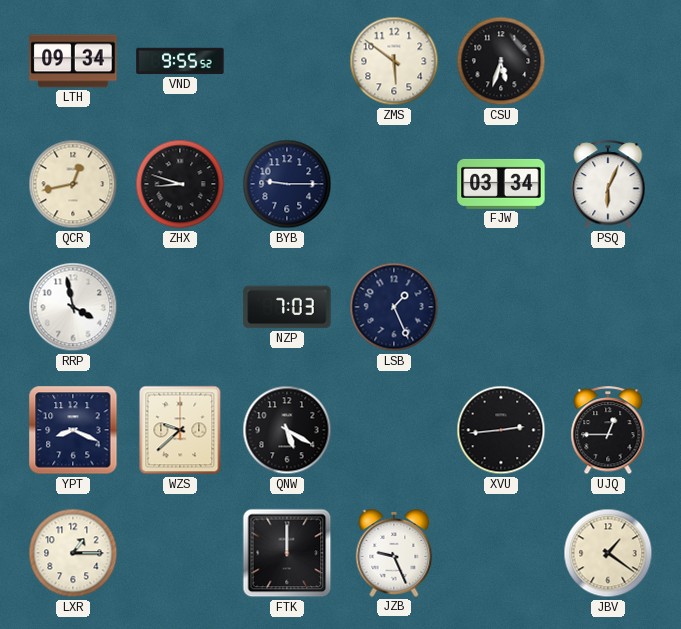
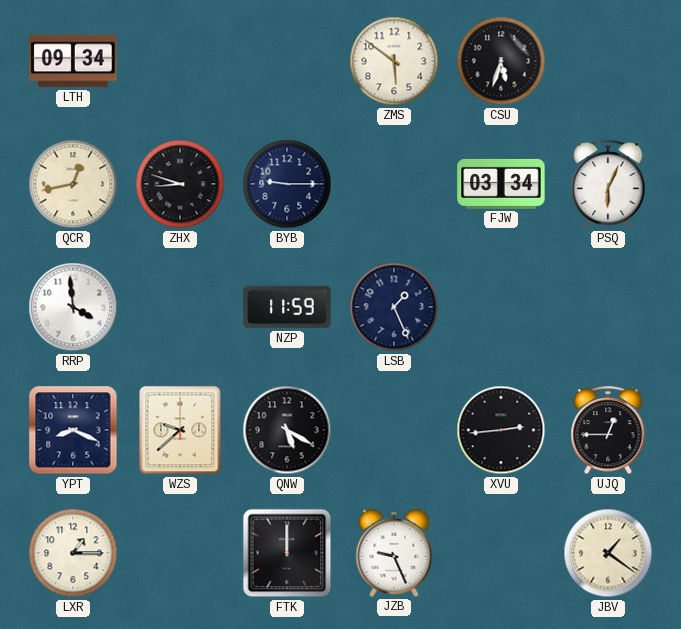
VND: 9:55 -> none
RRP: 3:58 -> 3:59
NZP: 7:03 -> 11:59
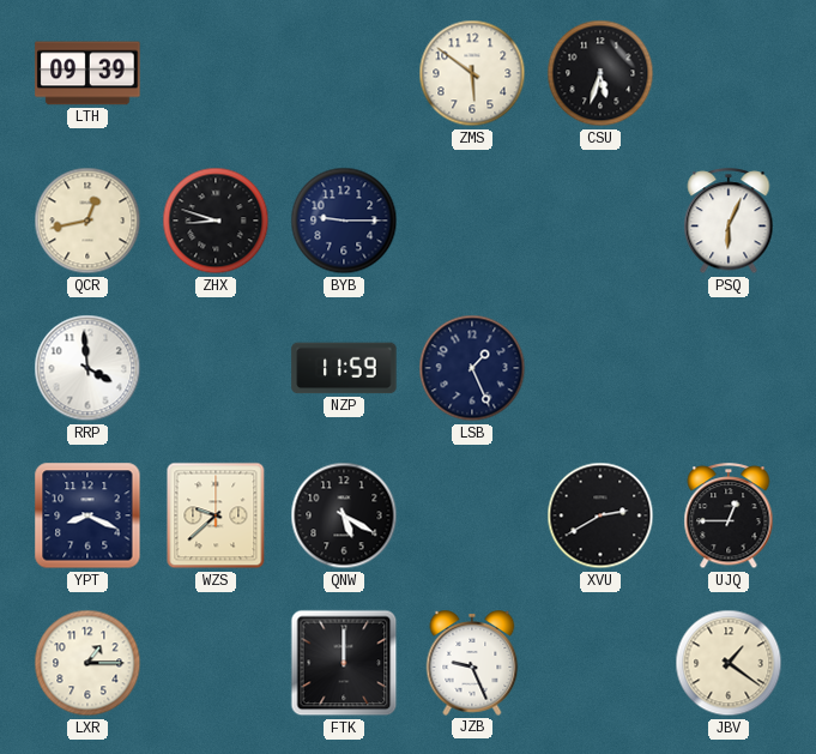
LTH: 09:34 -> 09:39
FJW: 03:34 -> none
XVU: 2:44 -> 2:40
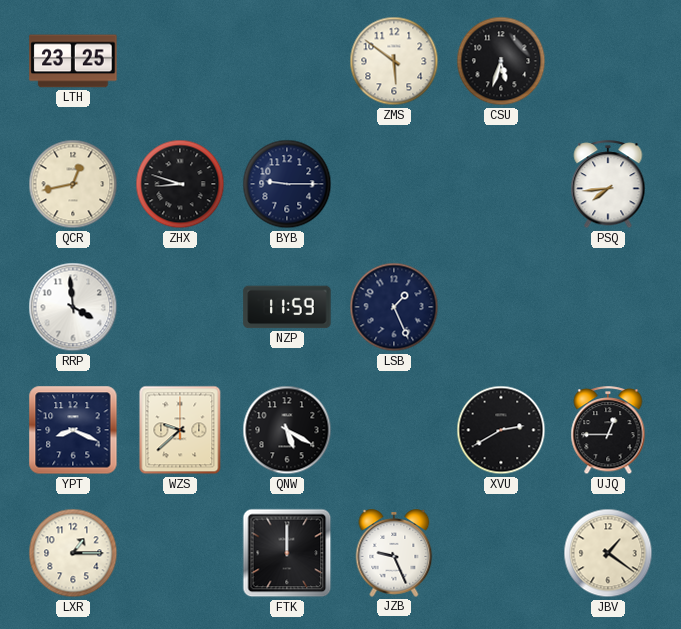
LTH: 09:39 -> 23:25
PSQ: 6:04 -> 7:44
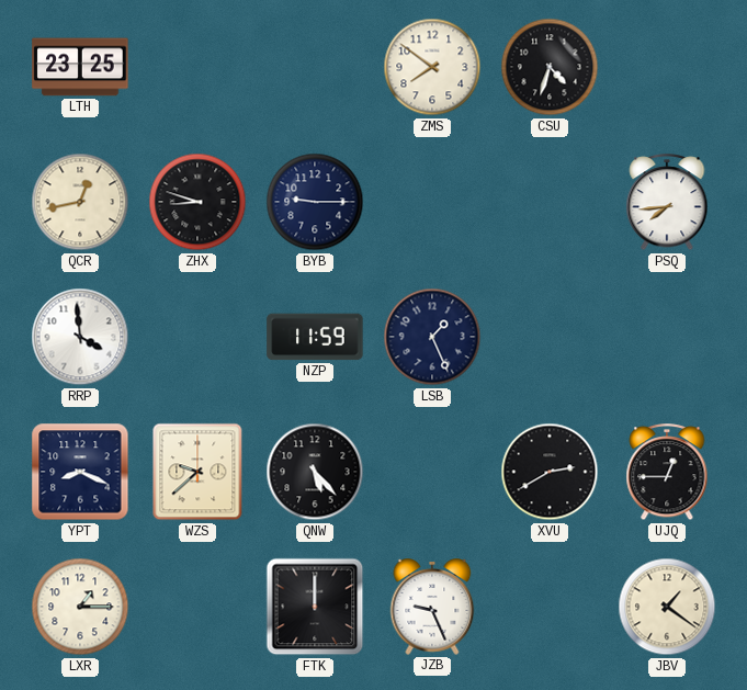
ZMS: 5:51 -> 7:51
CSU: 5:33 -> 4:33
QNW: 5:20 -> 5:23
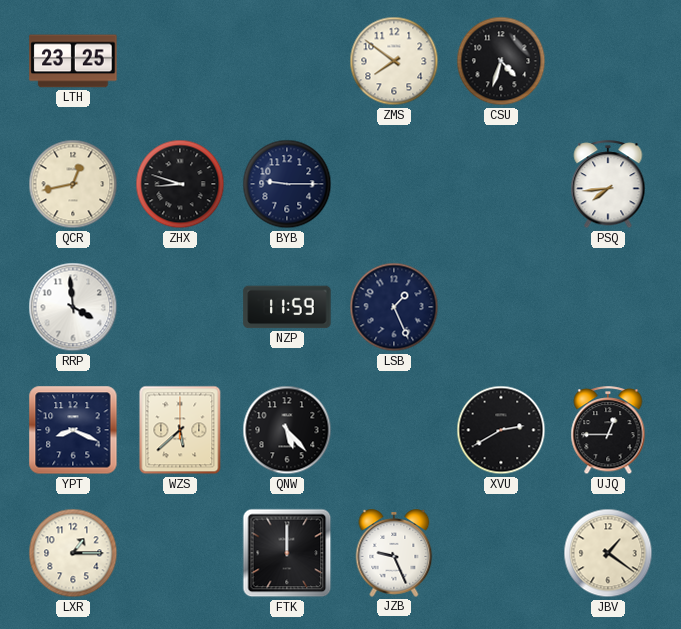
WZS: 9:38 -> 5:38
